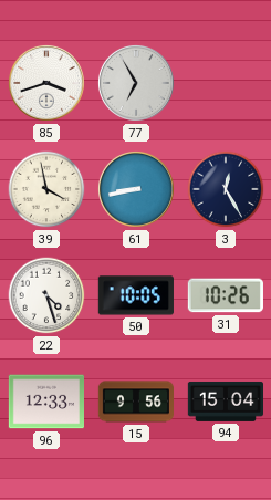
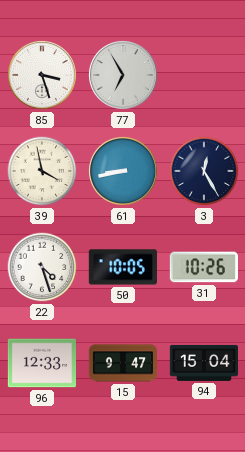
85: 3:42 -> 3:27
15: 9:56 -> 9:47
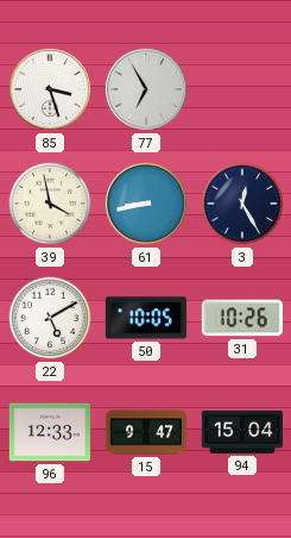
22: 4:27 -> 5:10
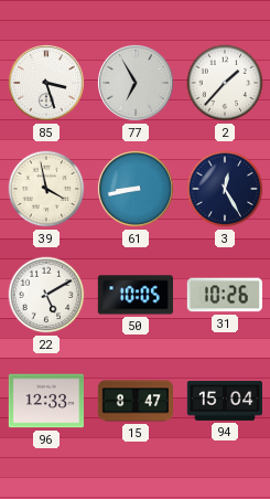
2: none -> 1:37
15: 9:47 -> 8:47
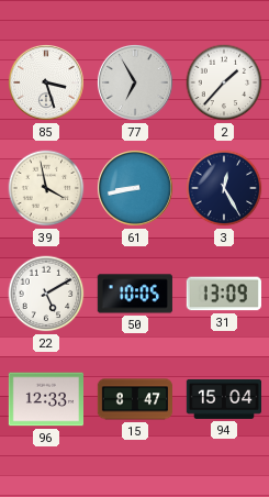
31: 10:26 -> 13:09
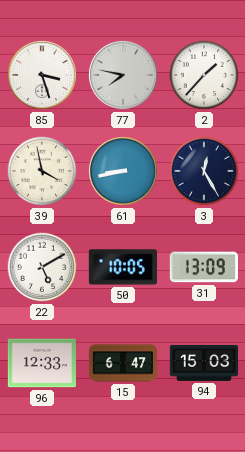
77: 6:55 -> 7:47
15: 8:47 -> 6:47
94: 15:04 -> 15:03
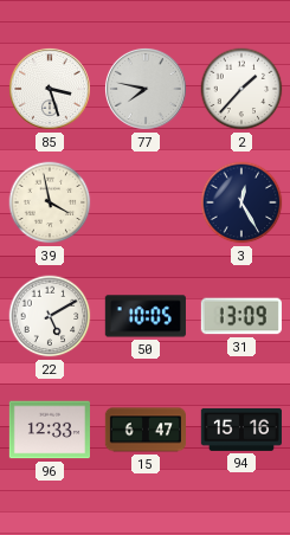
61: 8:43 -> none
94: 15:03 -> 15:16
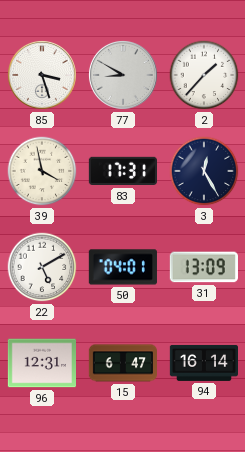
77: 7:47 -> 8:50
83: none -> 17:31
50: 10:05 -> 04:01
96: 12:33 -> 12:31
94: 15:16 -> 16:14
